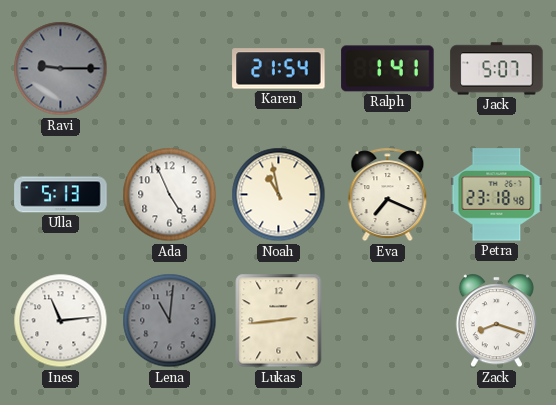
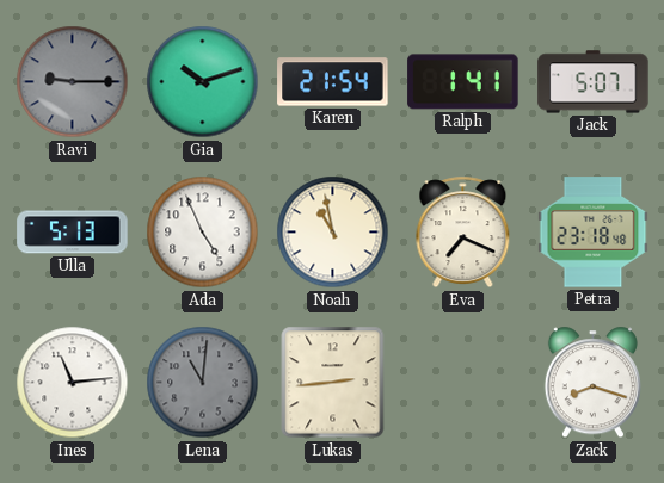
Gia: none -> 10:12
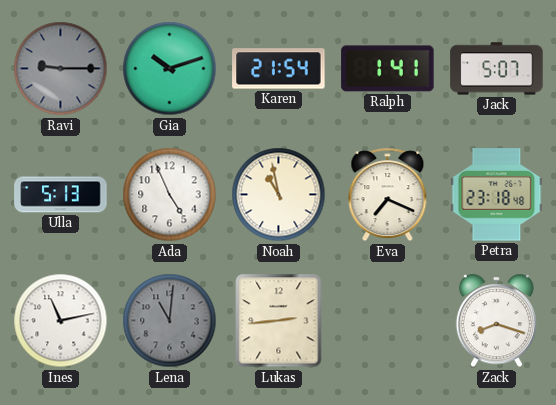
Ines: 11:14 -> 11:13
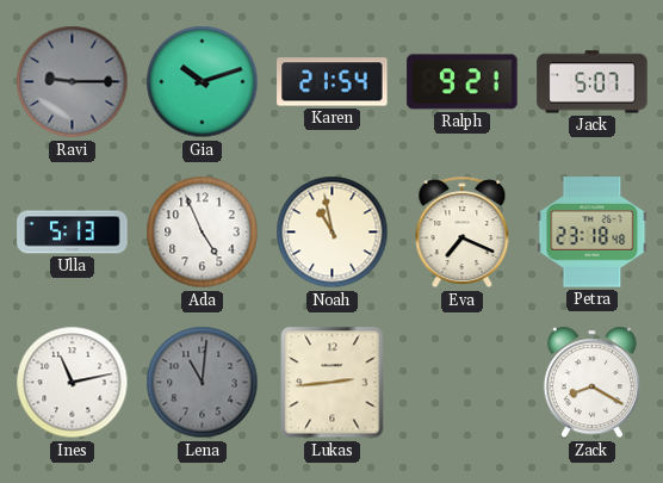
Ralph: 1:41 -> 9:21
Zack: 8:18 -> 8:20
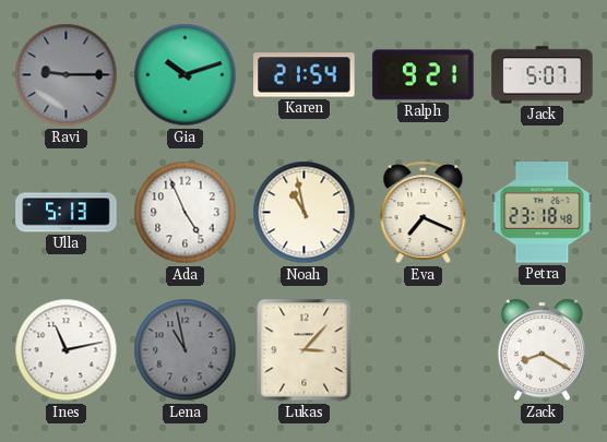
Lena: 11:01 -> 10:58
Lukas: 2:44 -> 3:07
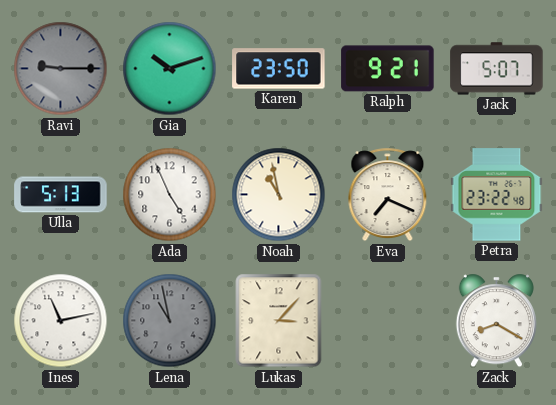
Karen: 21:54 -> 23:50
Petra: 23:18 -> 23:22
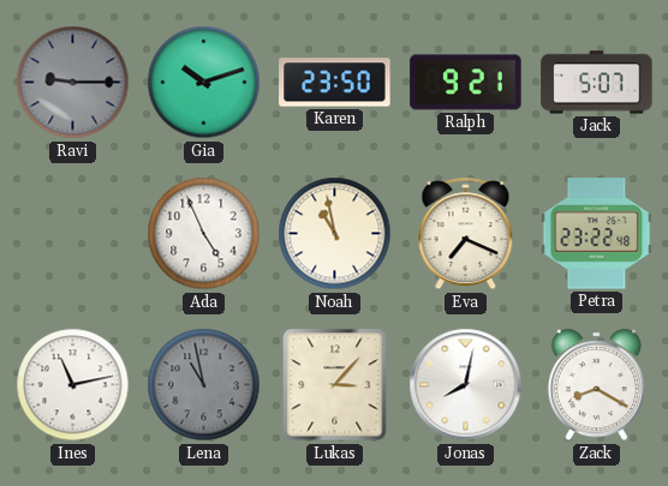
Ulla: 5:13 -> none
Jonas: none -> 8:02
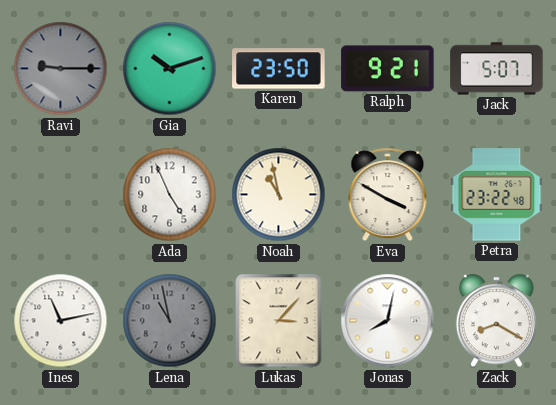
Eva: 7:19 -> 3:50
